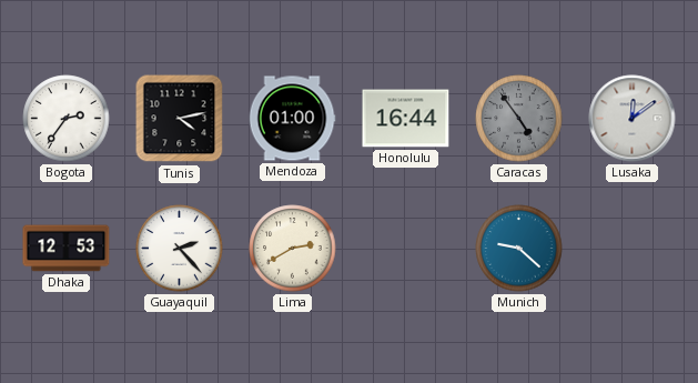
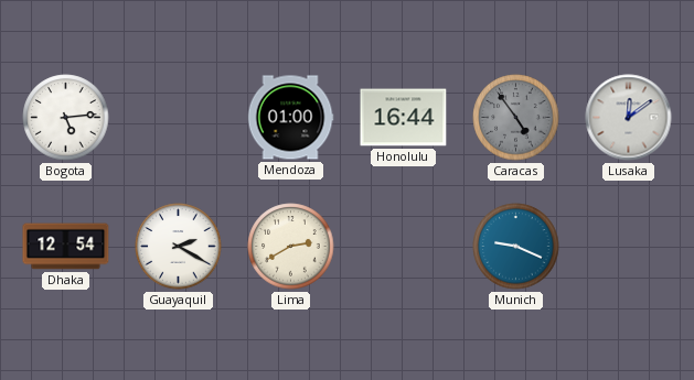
Bogota: 2:36 -> 5:14
Tunis: 4:13 -> none
Dhaka: 12:53 -> 12:54
Guayaquil: 2:23 -> 2:20
Munich: 9:22 -> 9:19
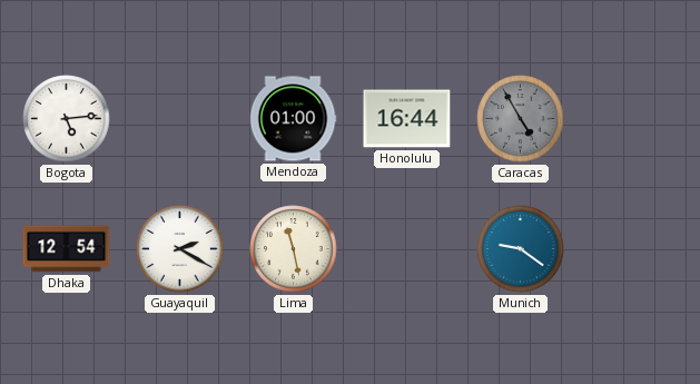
Caracas: 4:54 -> 4:55
Lusaka: 12:09 -> none
Lima: 2:40 -> 11:28
Munich: 9:19 -> 9:21
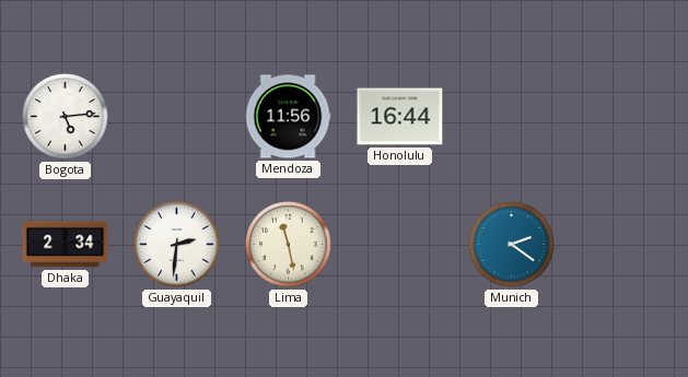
Mendoza: 01:00 -> 11:56
Caracas: 4:55 -> none
Dhaka: 12:54 -> 2:34
Guayaquil: 2:20 -> 2:31
Munich: 9:21 -> 2:21
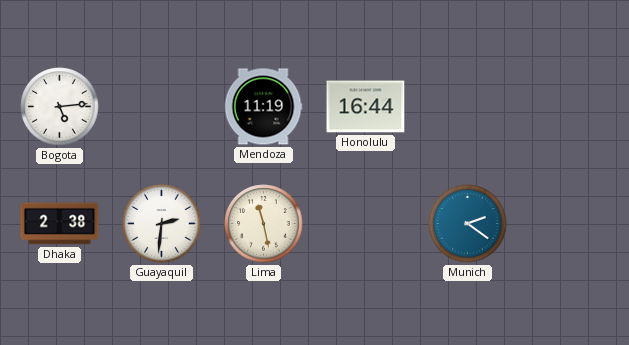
Mendoza: 11:56 -> 11:19
Dhaka: 2:34 -> 2:38
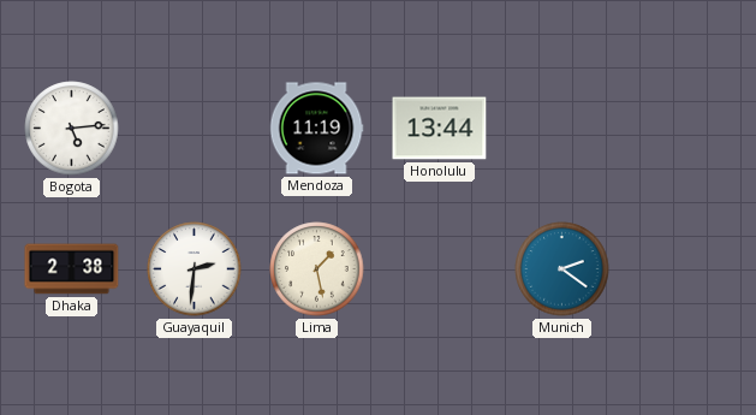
Honolulu: 16:44 -> 13:44
Lima: 11:28 -> 1:28
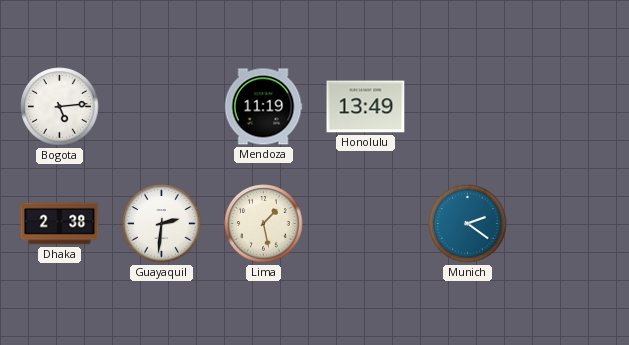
Honolulu: 13:44 -> 13:49
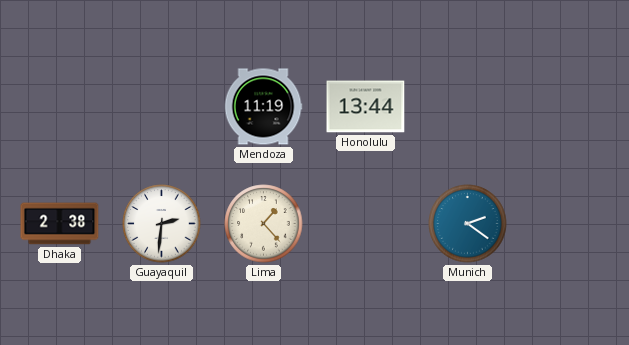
Bogota: 5:14 -> none
Honolulu: 13:49 -> 13:44
Lima: 1:28 -> 1:23
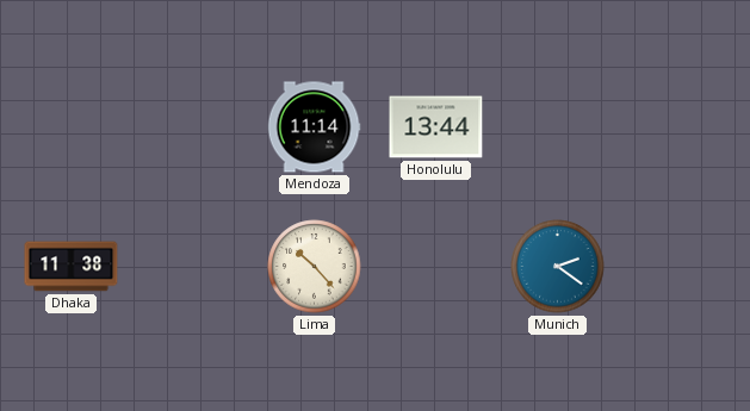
Mendoza: 11:19 -> 11:14
Dhaka: 2:38 -> 11:38
Guayaquil: 2:31 -> none
Lima: 1:23 -> 10:23
